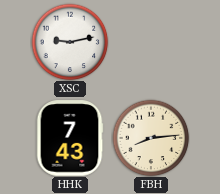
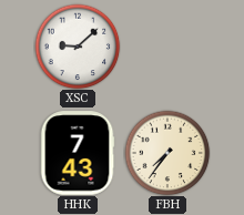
XSC: 9:13 -> 9:08
FBH: 8:14 -> 7:36
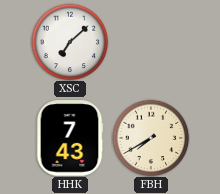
XSC: 9:08 -> 7:08
FBH: 7:36 -> 7:40
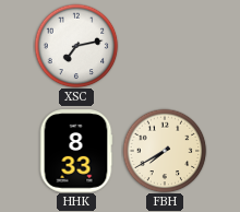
XSC: 7:08 -> 7:13
HHK: 7:43 -> 8:33
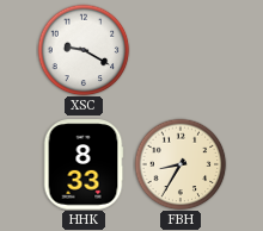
XSC: 7:13 -> 9:20
FBH: 7:40 -> 8:35
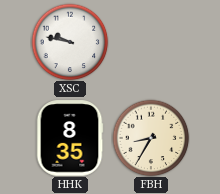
XSC: 9:20 -> 9:47
HHK: 8:33 -> 8:35
